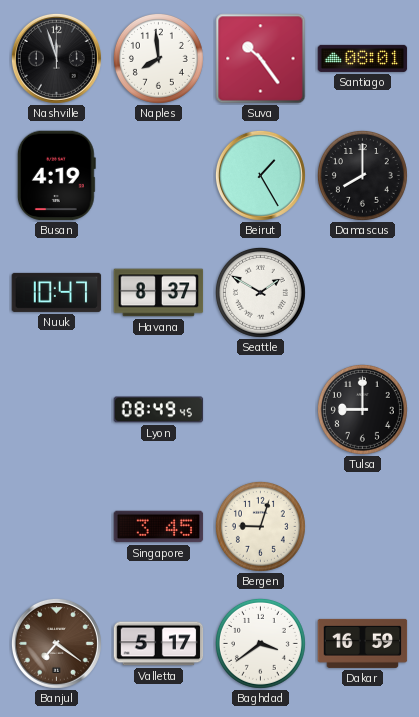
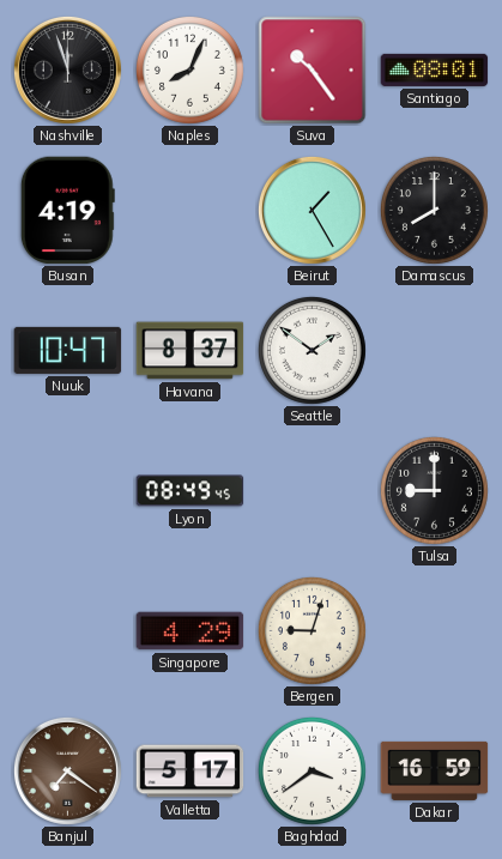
Naples: 7:59 -> 8:04
Seattle: 1:50 -> 1:51
Singapore: 3:45 -> 4:29
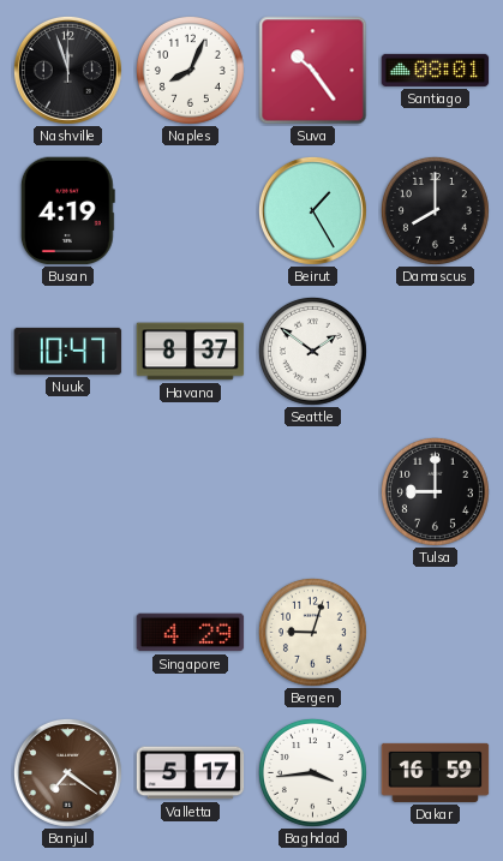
Lyon: 08:49 -> none
Baghdad: 3:39 -> 3:44
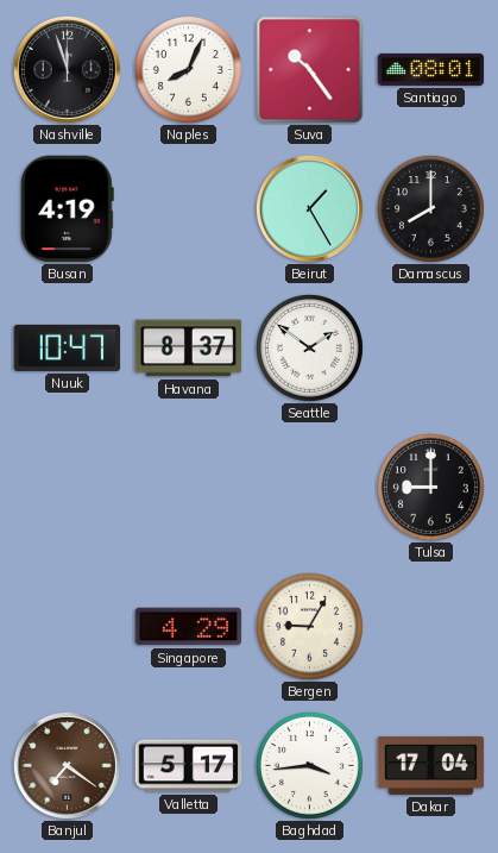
Bergen: 9:03 -> 9:05
Dakar: 16:59 -> 17:04
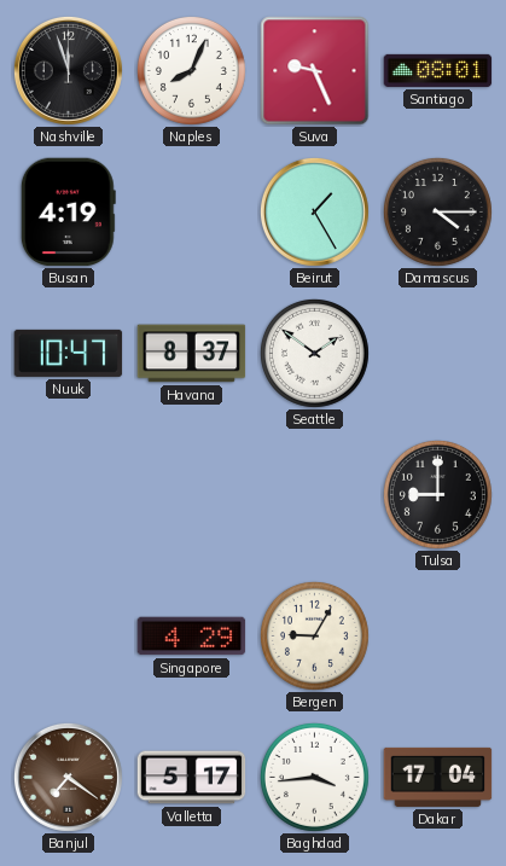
Suva: 10:24 -> 9:26
Damascus: 8:00 -> 4:15
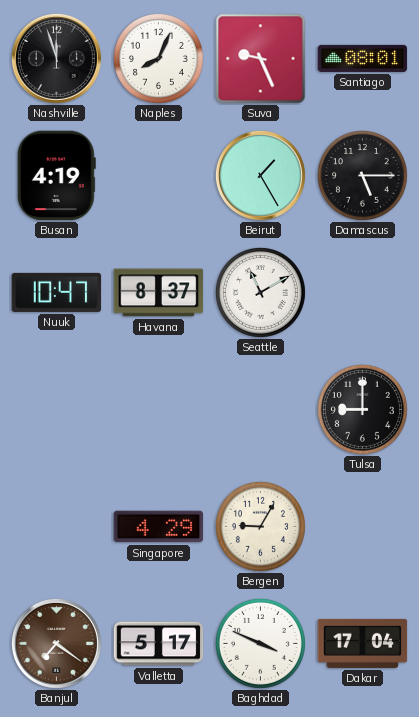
Damascus: 4:15 -> 5:15
Seattle: 1:51 -> 11:10
Baghdad: 3:44 -> 3:49
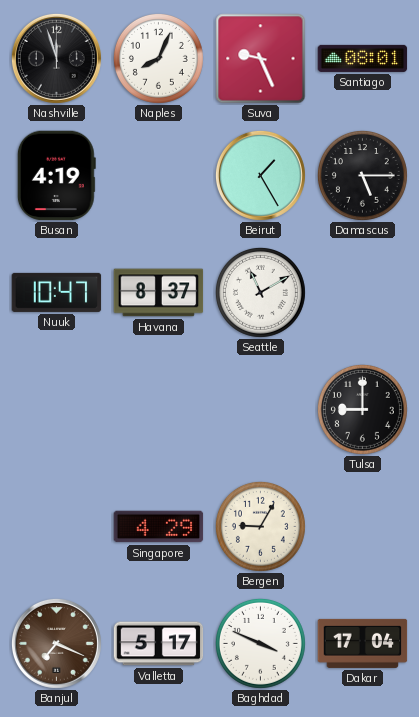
Banjul: 7:21 -> 7:19
